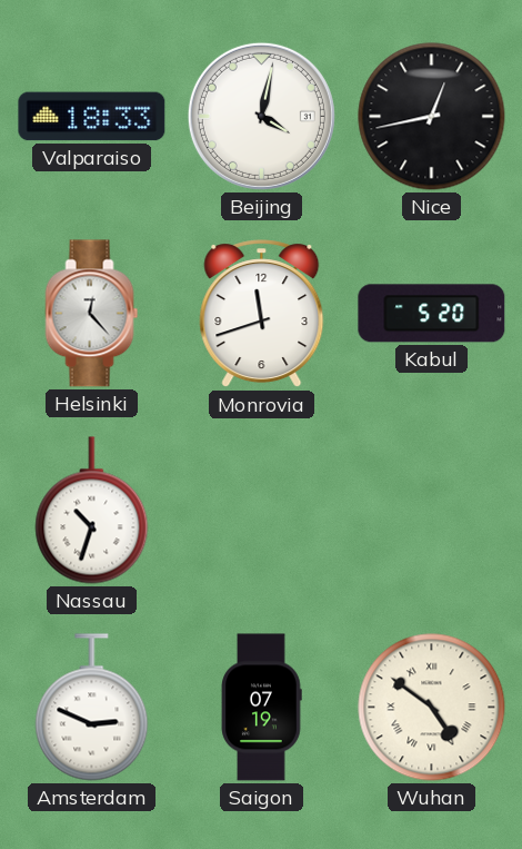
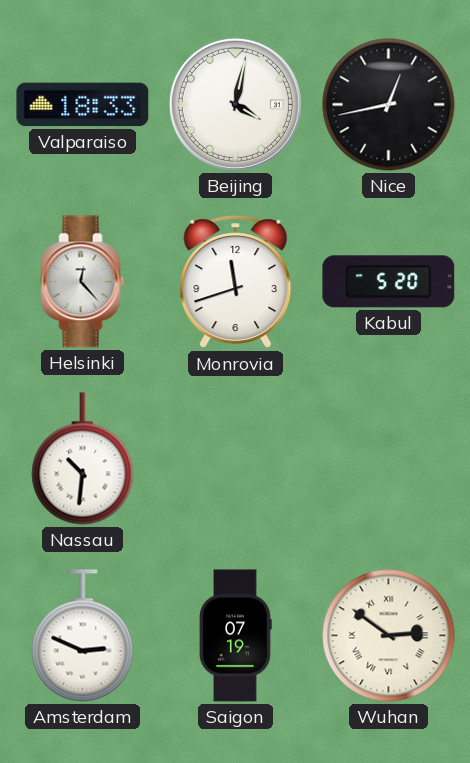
Nassau: 10:33 -> 10:31
Wuhan: 4:51 -> 2:51
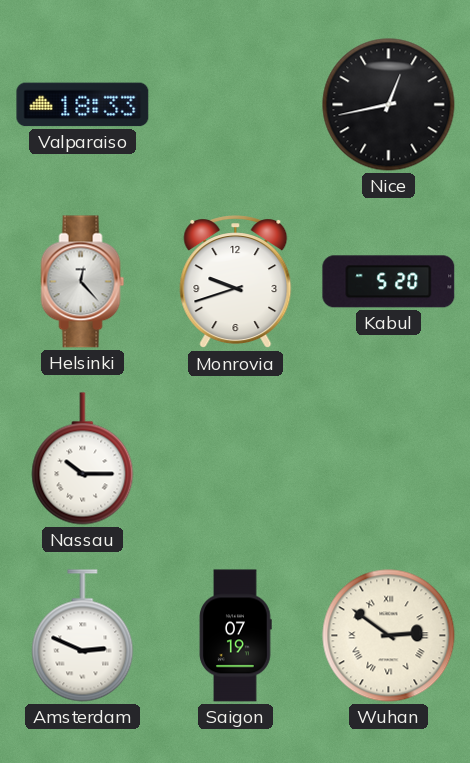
Beijing: 4:02 -> none
Monrovia: 11:42 -> 9:42
Nassau: 10:31 -> 10:15
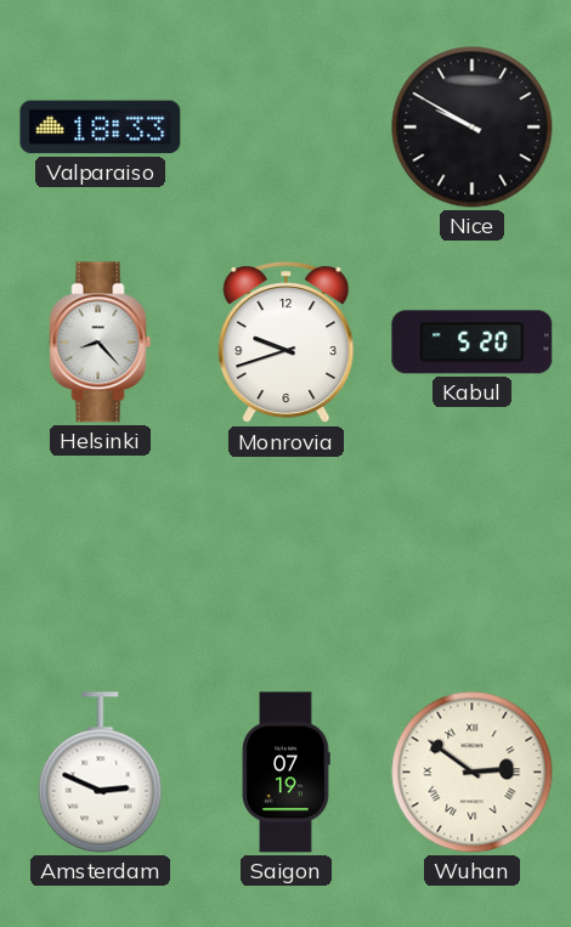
Nice: 12:43 -> 9:50
Helsinki: 12:23 -> 8:23
Nassau: 10:15 -> none
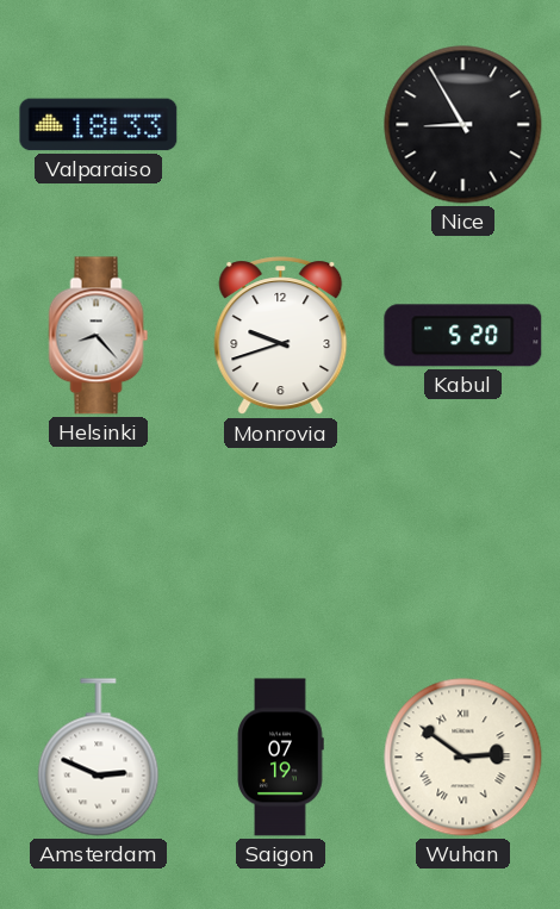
Nice: 9:50 -> 8:55
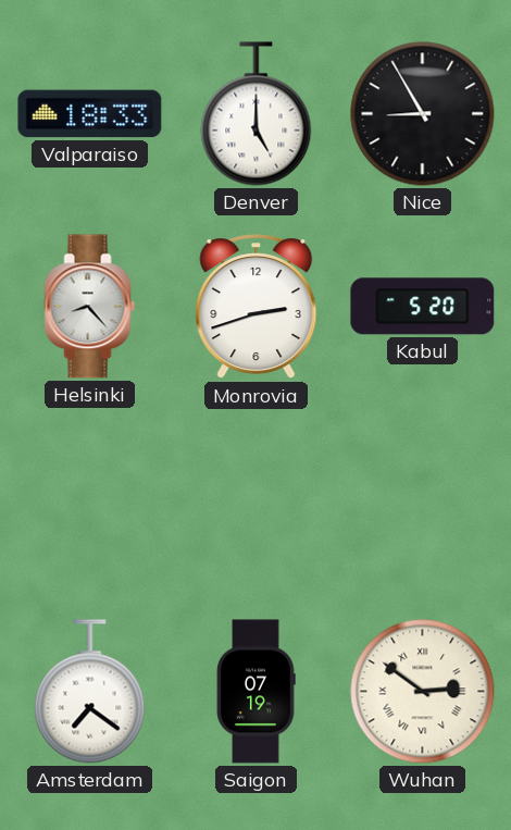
Denver: none -> 5:00
Monrovia: 9:42 -> 2:42
Amsterdam: 2:49 -> 7:21
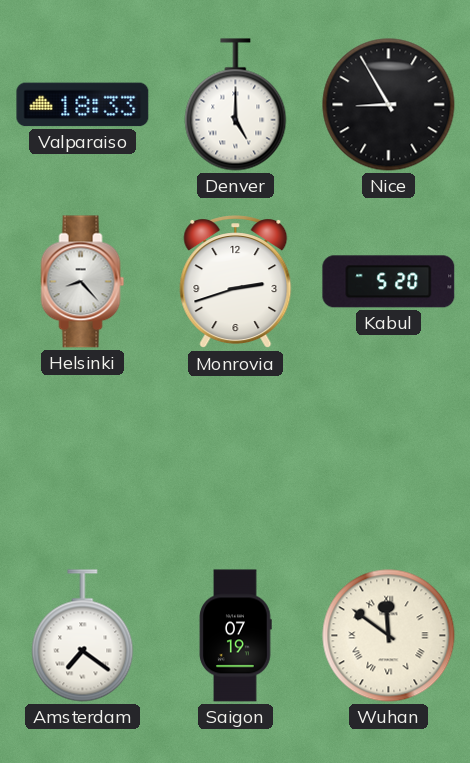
Wuhan: 2:51 -> 11:51
